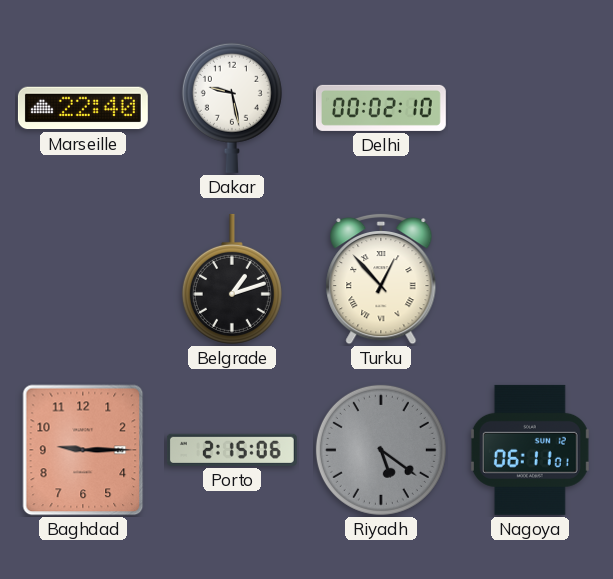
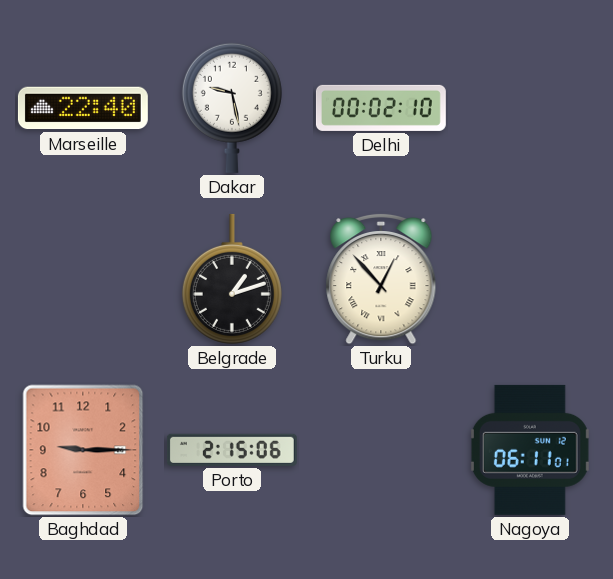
Riyadh: 5:21 -> none
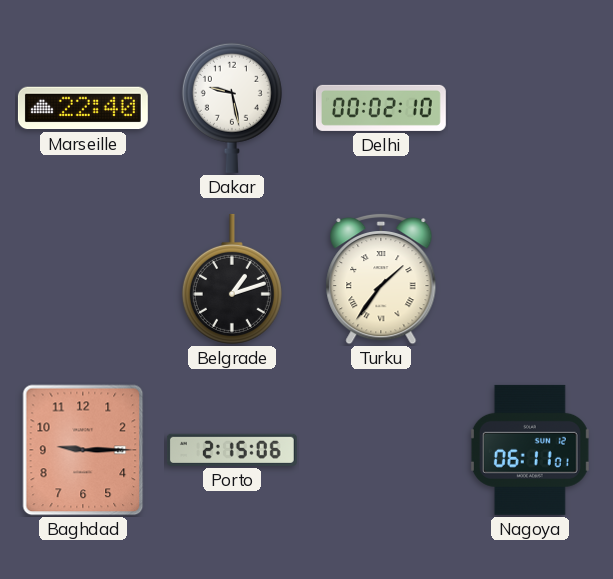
Turku: 12:53 -> 1:36
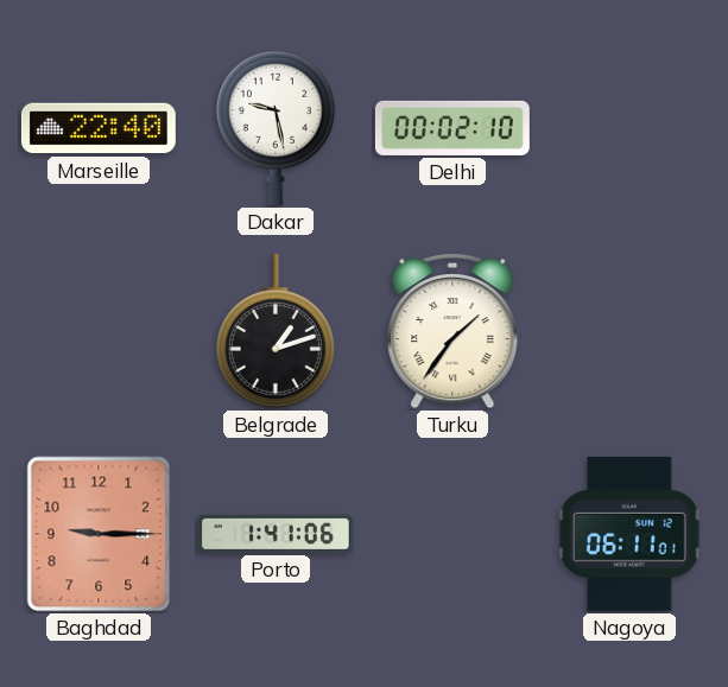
Porto: 2:15 -> 1:41
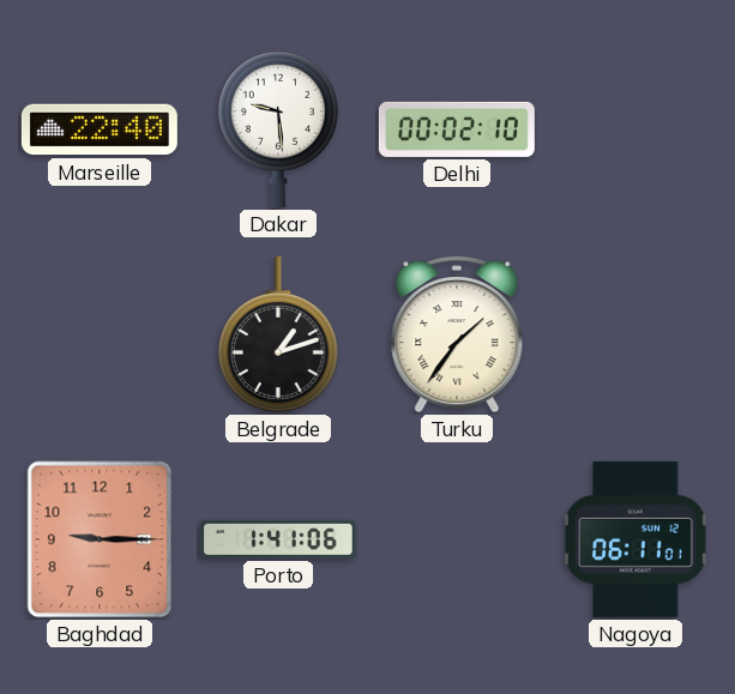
Dakar: 9:28 -> 9:29
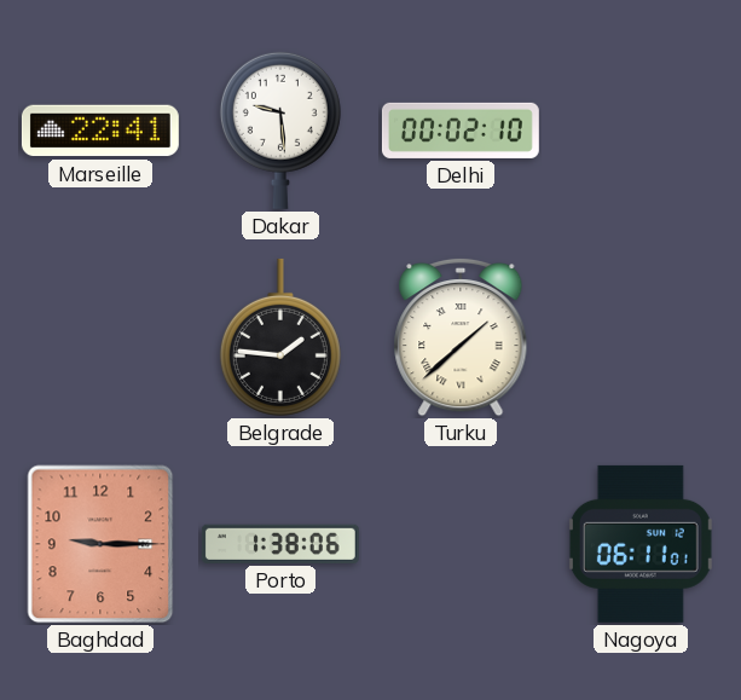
Marseille: 22:40 -> 22:41
Belgrade: 1:12 -> 1:46
Turku: 1:36 -> 1:38
Porto: 1:41 -> 1:38
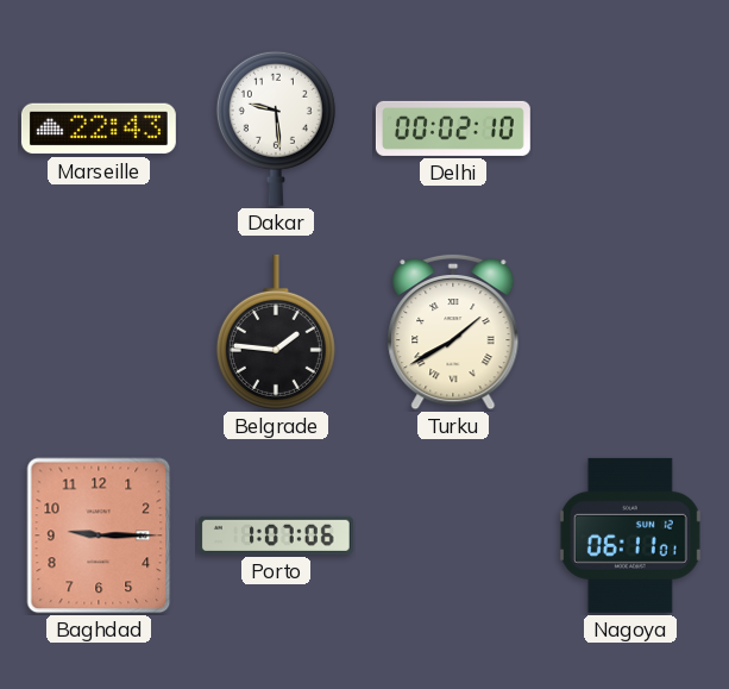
Marseille: 22:41 -> 22:43
Turku: 1:38 -> 1:40
Porto: 1:38 -> 1:07
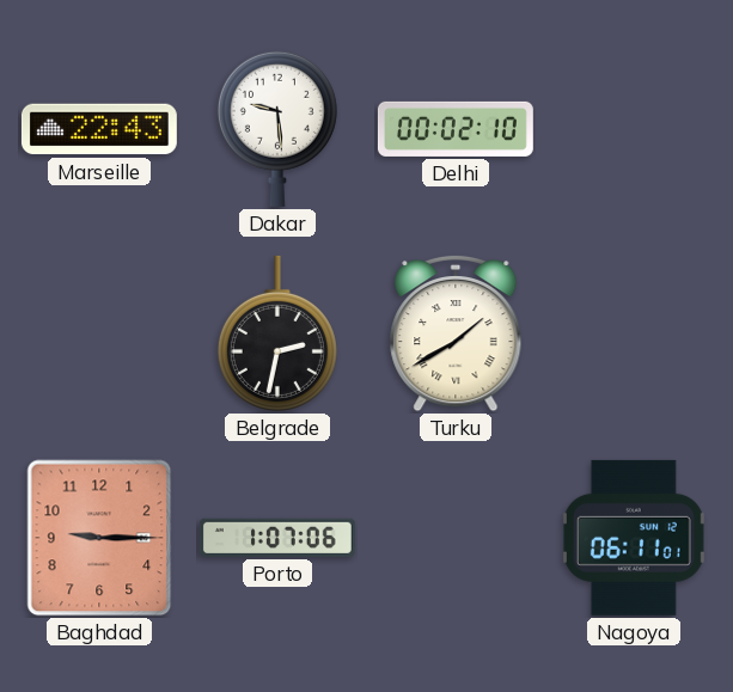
Belgrade: 1:46 -> 2:32
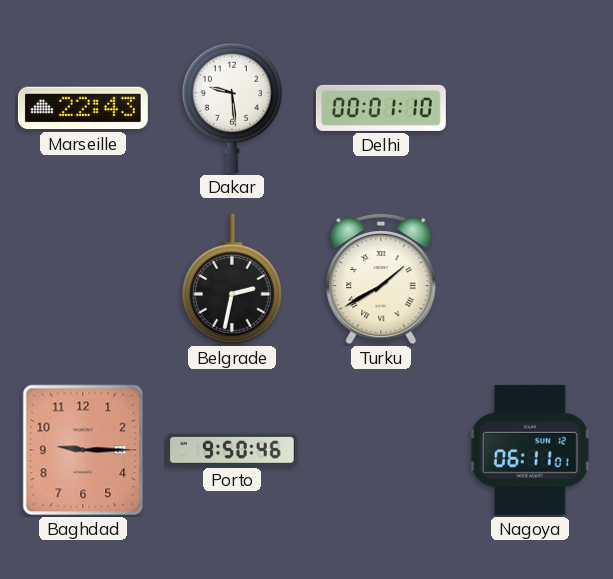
Delhi: 00:02 -> 00:01
Porto: 1:07 -> 9:50
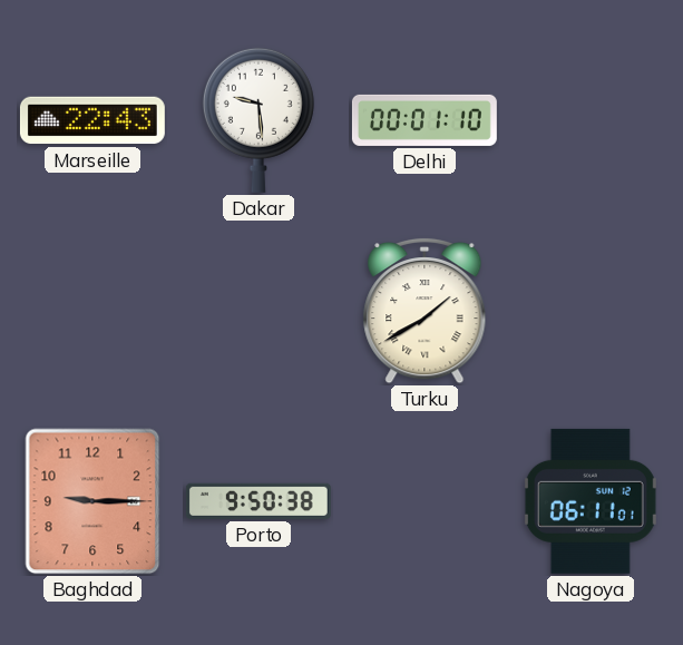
Belgrade: 2:32 -> none
Porto: 9:50:46 -> 9:50:38
